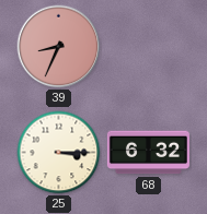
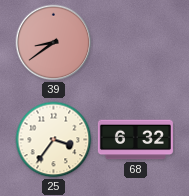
39: 8:34 -> 8:39
25: 3:15 -> 3:36
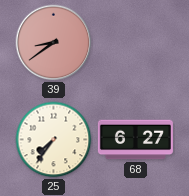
25: 3:36 -> 7:36
68: 6:32 -> 6:27
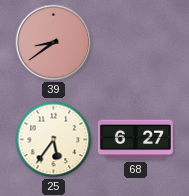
25: 7:36 -> 5:36
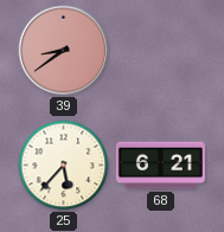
25: 5:36 -> 5:37
68: 6:27 -> 6:21
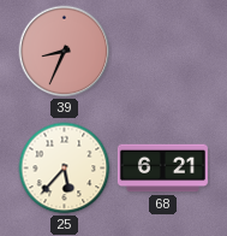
39: 8:39 -> 8:34
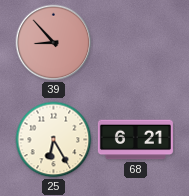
39: 8:34 -> 8:53
25: 5:37 -> 6:25
